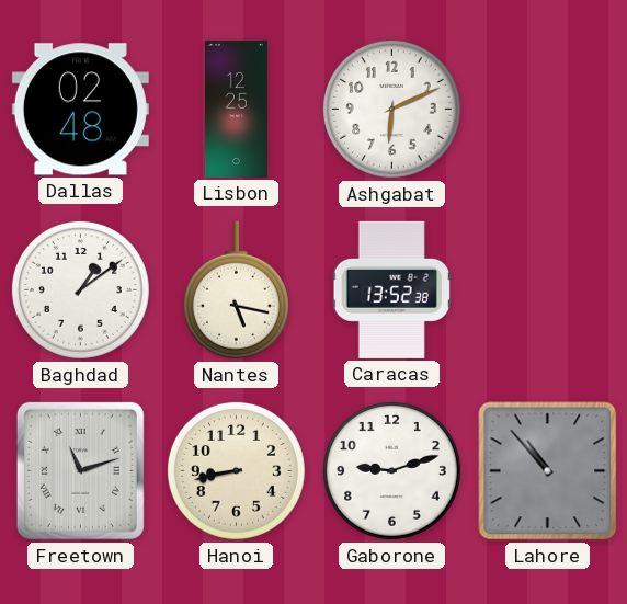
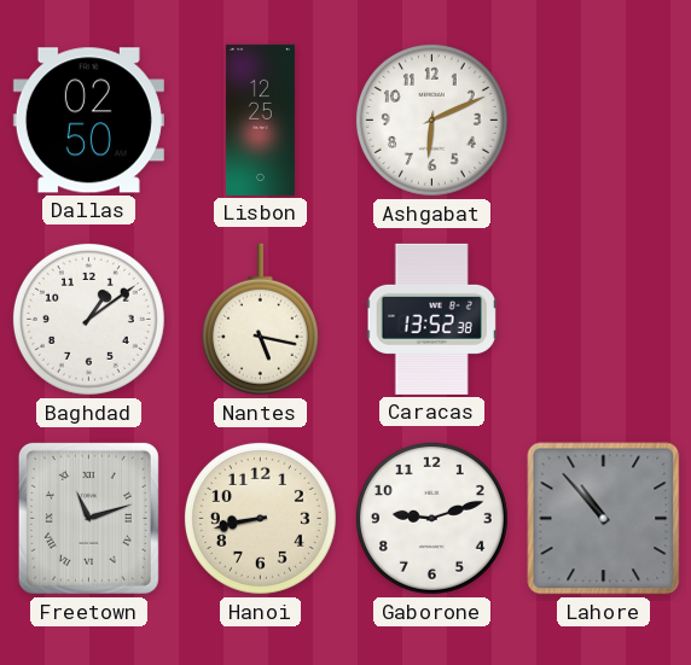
Dallas: 02:48 -> 02:50
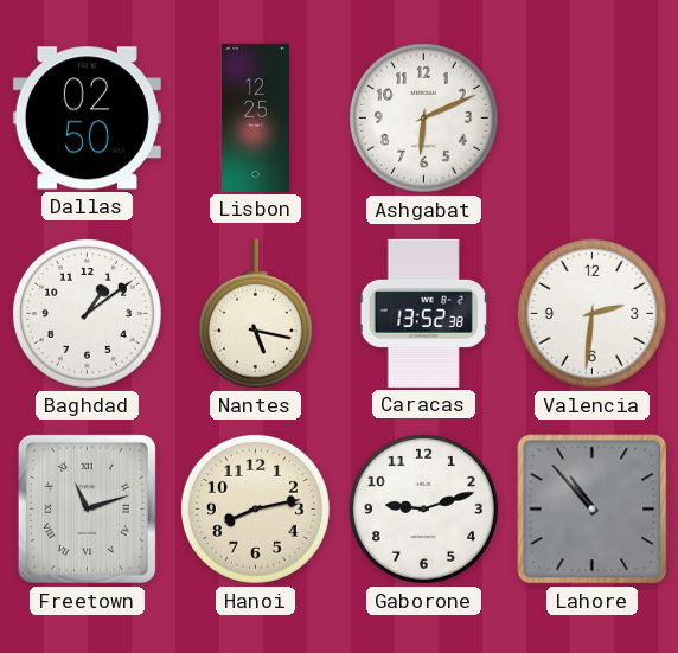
Valencia: none -> 2:31
Hanoi: 8:43 -> 8:13
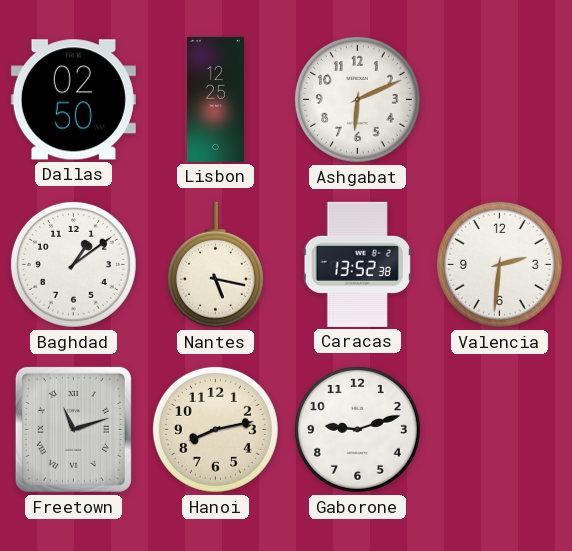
Lahore: 10:53 -> none
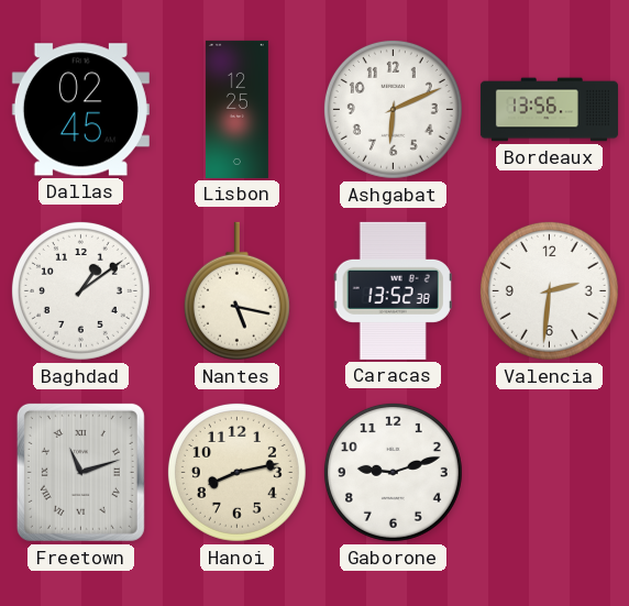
Dallas: 02:50 -> 02:45
Bordeaux: none -> 13:56
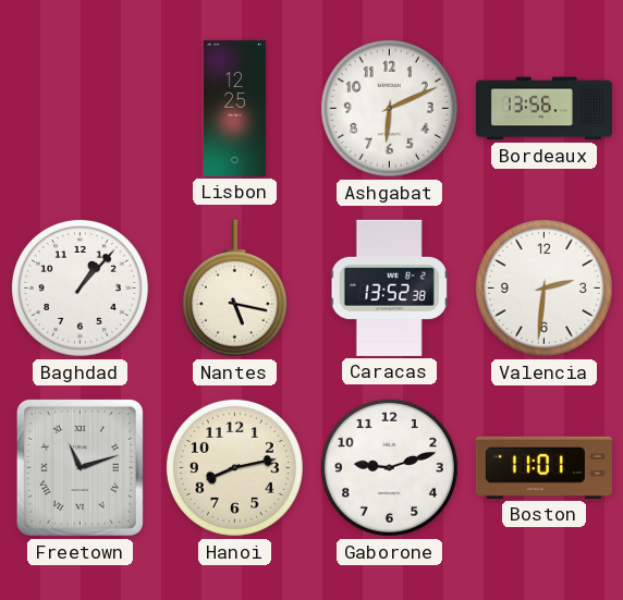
Dallas: 02:45 -> none
Baghdad: 1:09 -> 1:07
Boston: none -> 11:01
